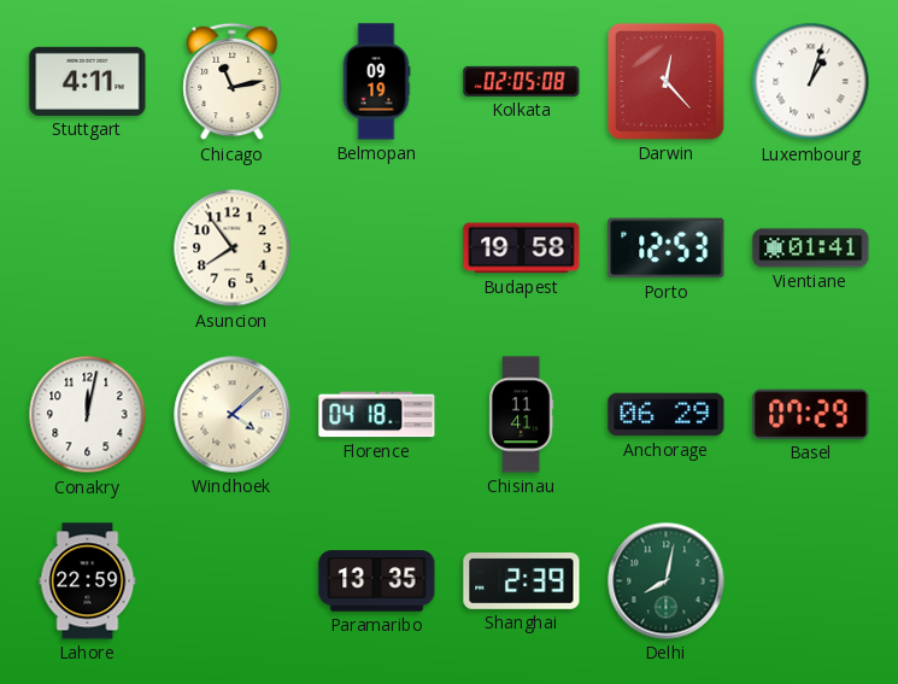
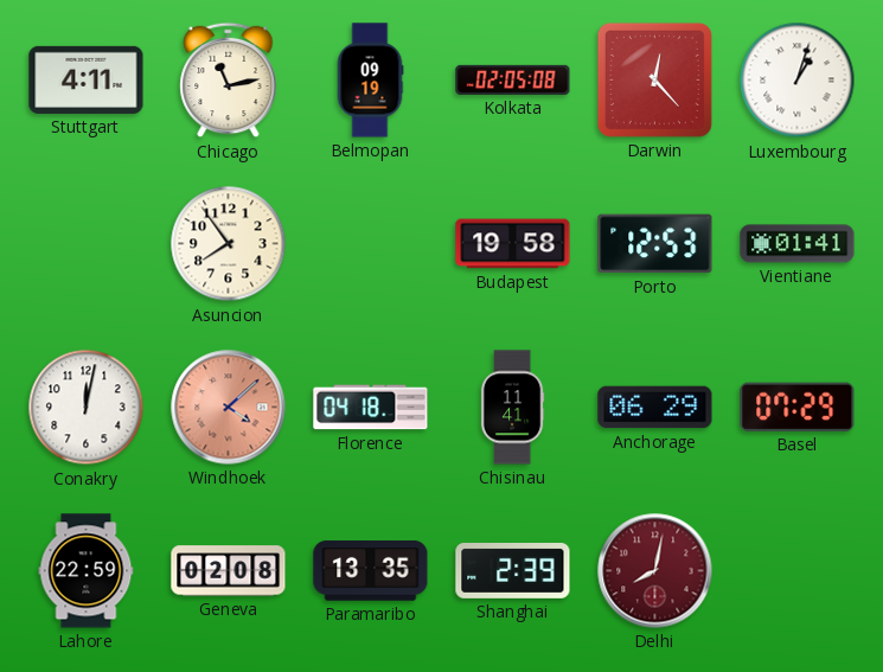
Windhoek dial: cream -> salmon
Geneva: none -> 02:08
Delhi dial: green -> burgundy
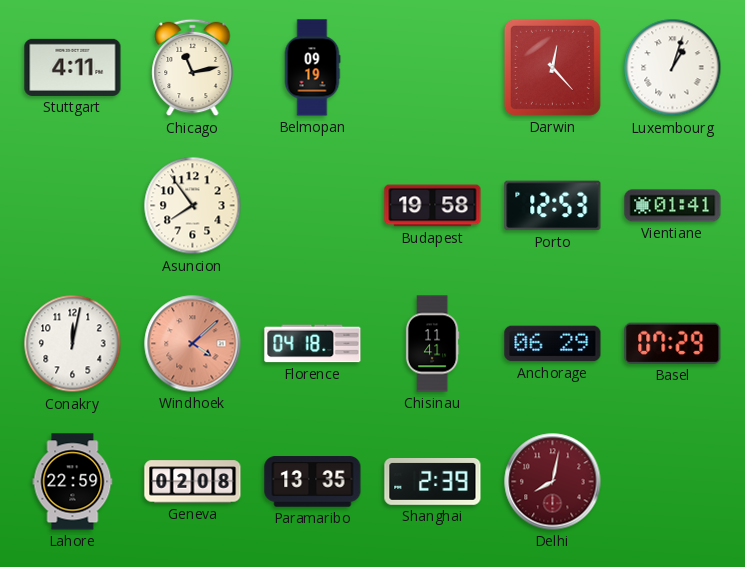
Kolkata: 02:05 -> none
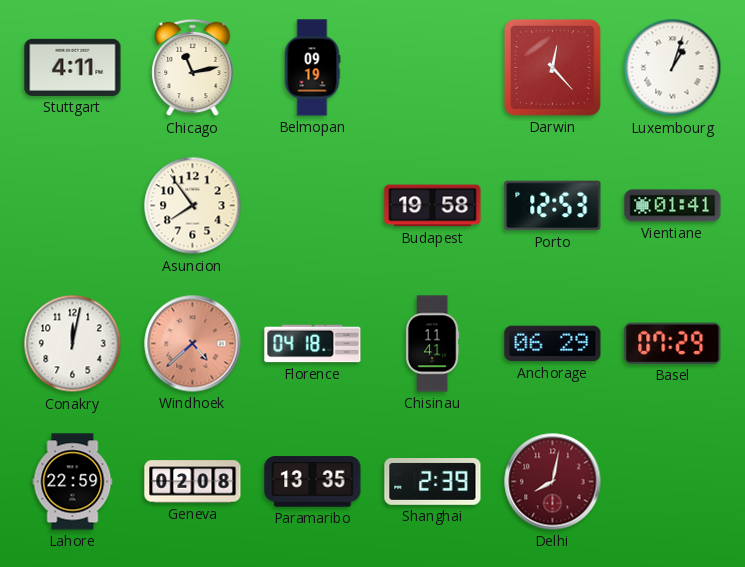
Windhoek: 4:08 -> 4:38
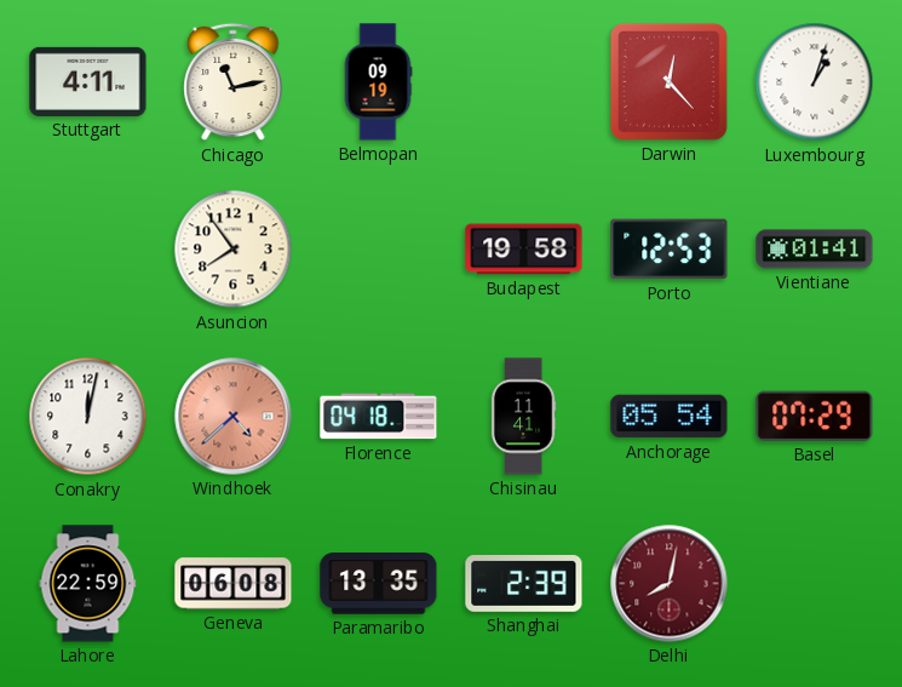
Anchorage: 06:29 -> 05:54
Geneva: 02:08 -> 06:08
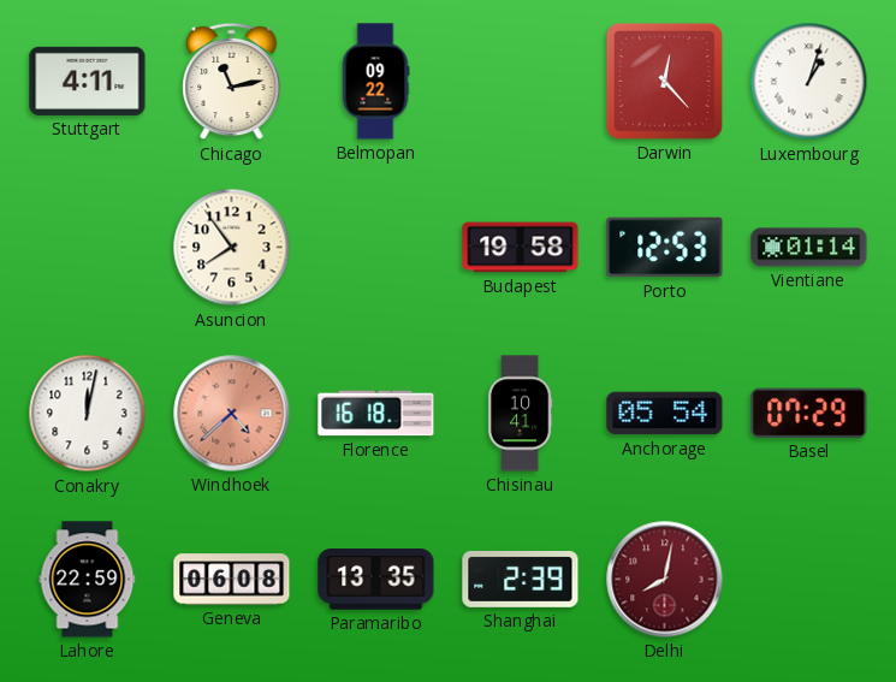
Belmopan: 09:19 -> 09:22
Vientiane: 01:41 -> 01:14
Florence: 04:18 -> 16:18
Chisinau: 11:41 -> 10:41
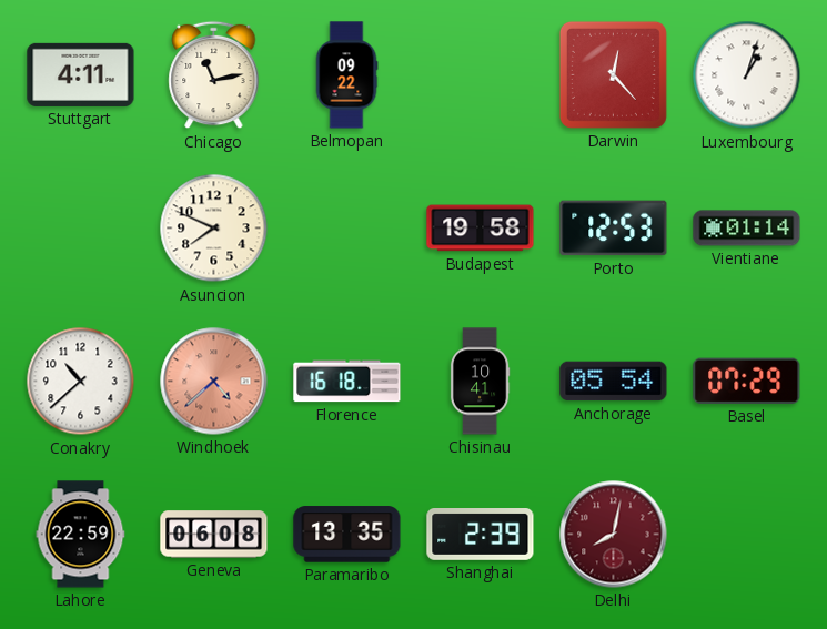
Asuncion: 7:54 -> 7:49
Conakry: 12:02 -> 10:38
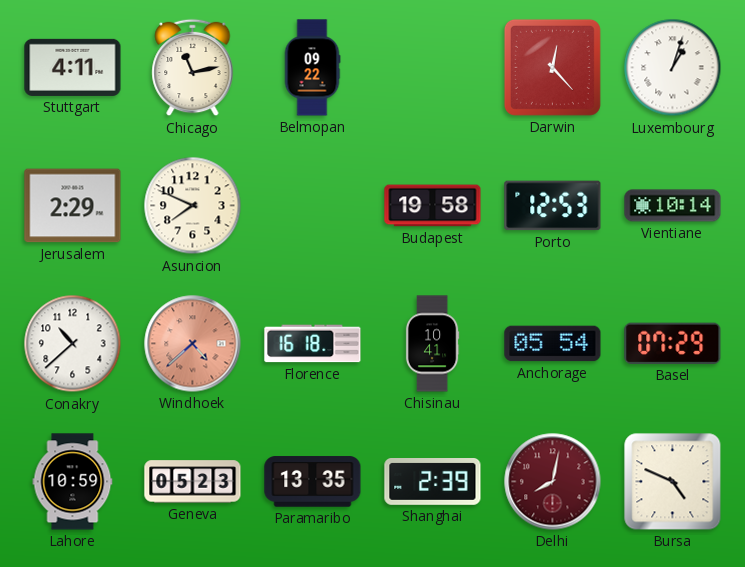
Jerusalem: none -> 2:29
Vientiane: 01:14 -> 10:14
Lahore: 22:59 -> 10:59
Geneva: 06:08 -> 05:23
Bursa: none -> 4:49
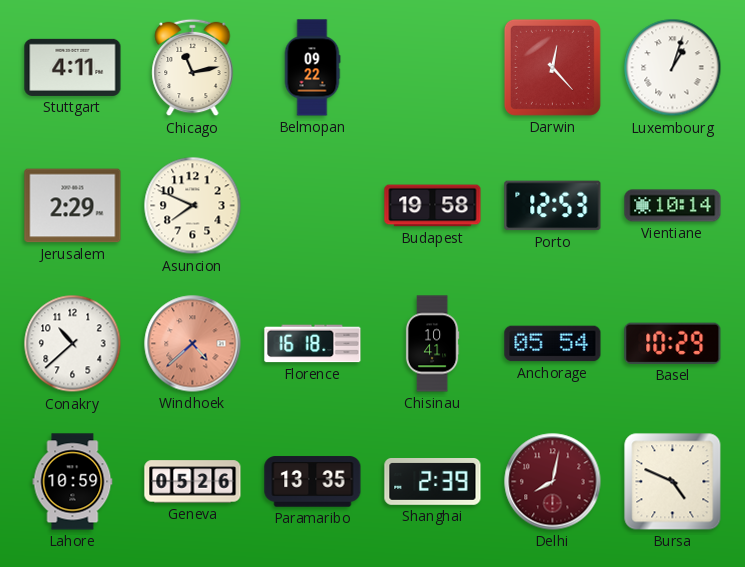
Basel: 07:29 -> 10:29
Geneva: 05:23 -> 05:26
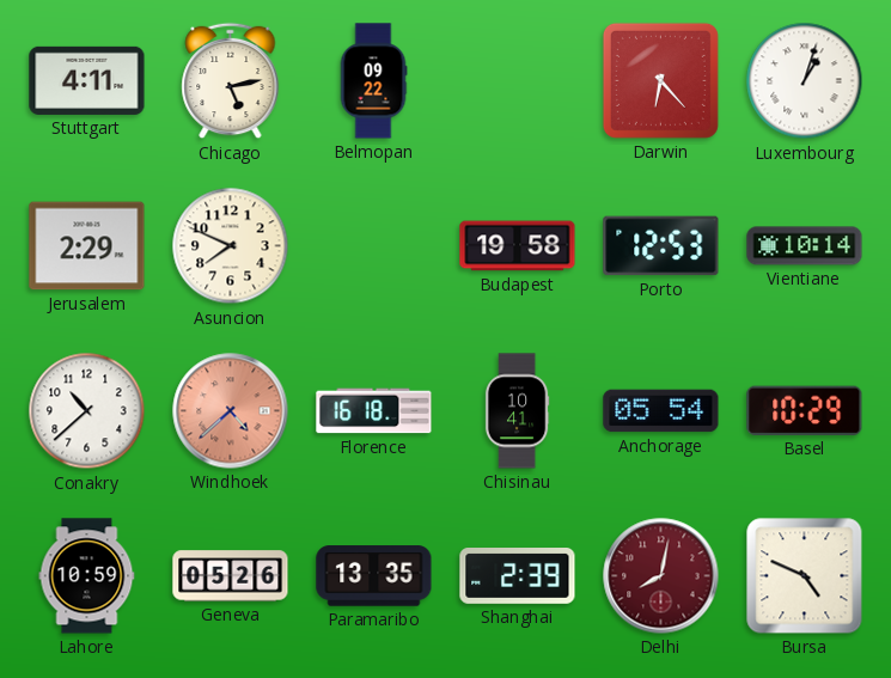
Chicago: 11:13 -> 5:13
Darwin: 12:23 -> 6:23
